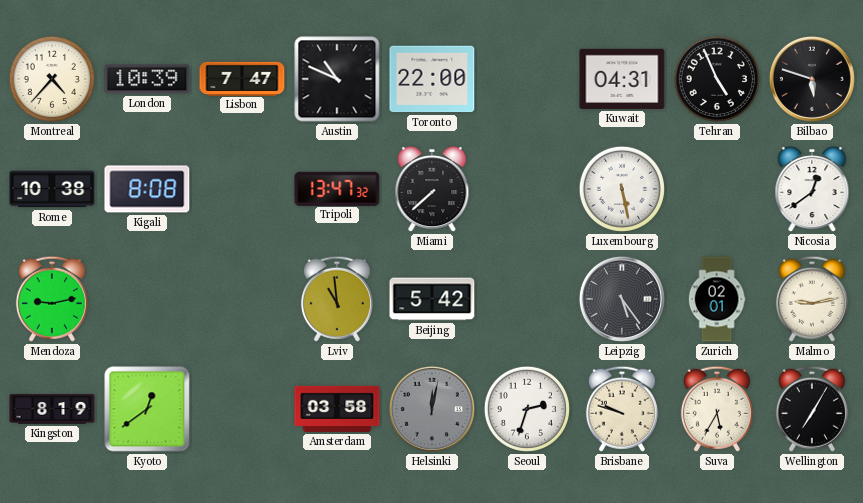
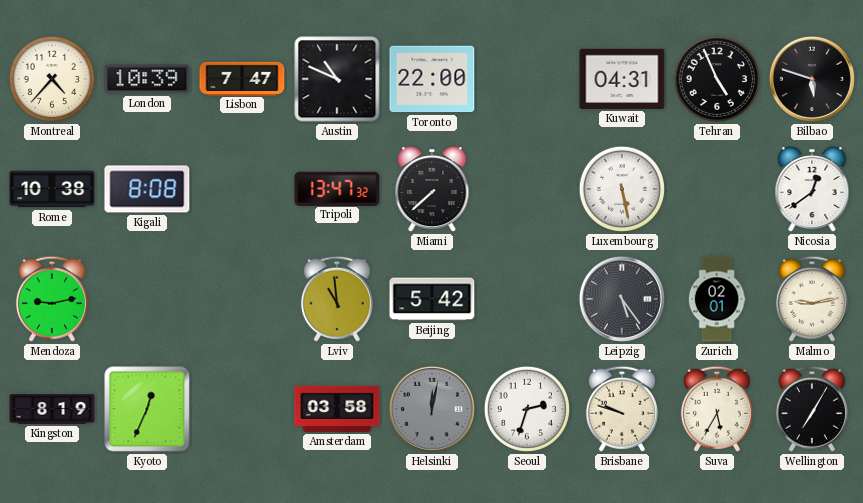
Kyoto: 12:39 -> 12:34
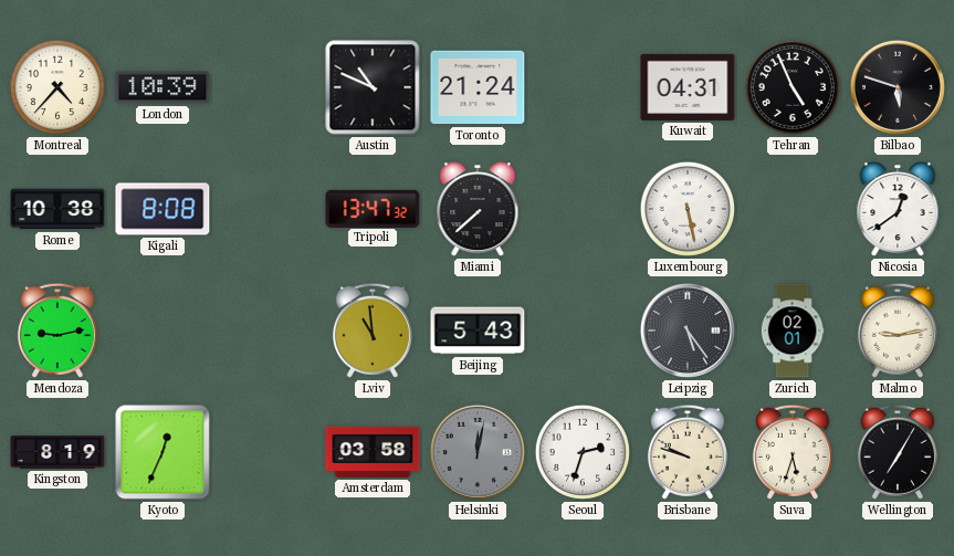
Lisbon: 7:47 -> none
Toronto: 22:00 -> 21:24
Beijing: 5:42 -> 5:43
Suva: 5:35 -> 5:33
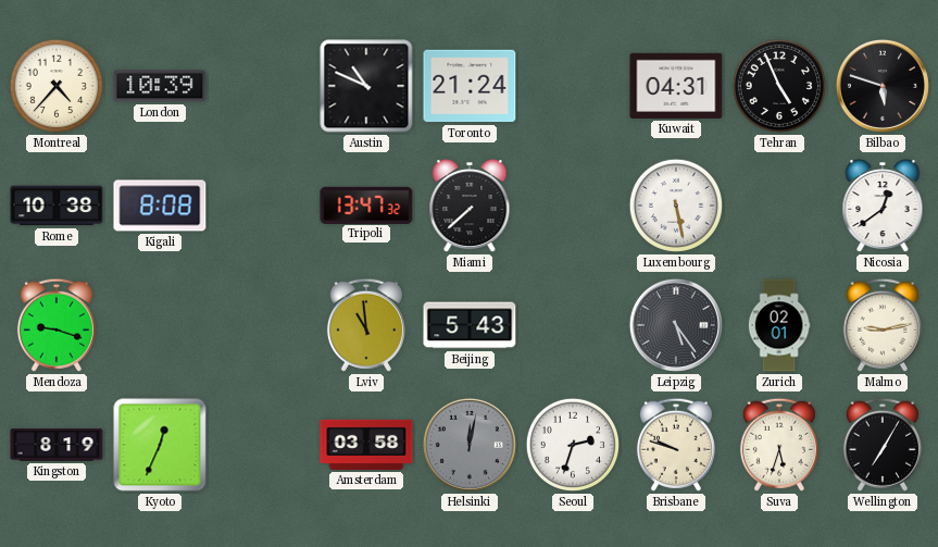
Mendoza: 9:13 -> 9:18
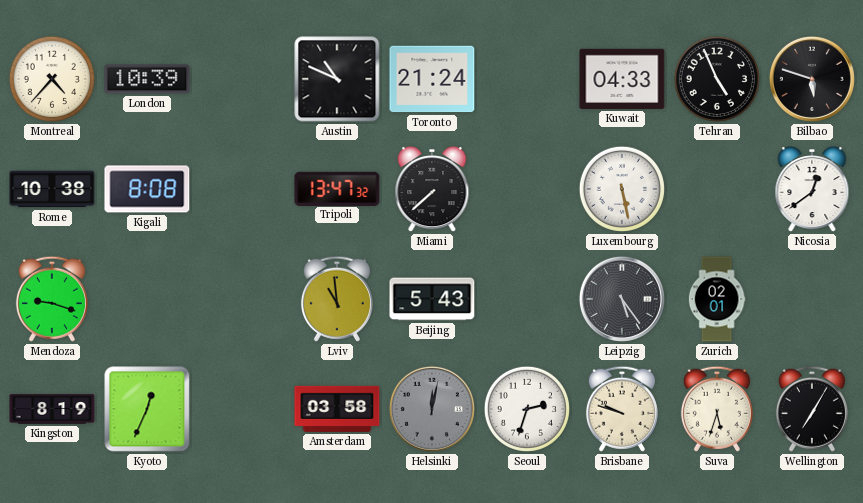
Kuwait: 04:31 -> 04:33
Malmo: 9:13 -> none
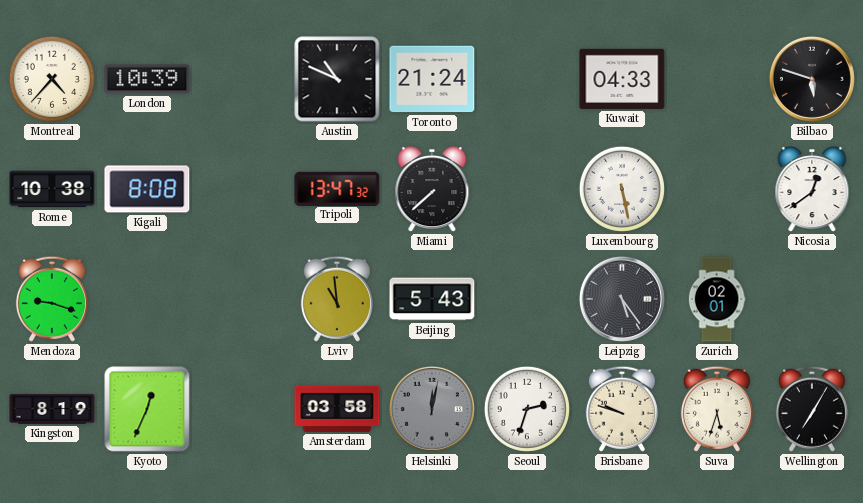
Tehran: 4:56 -> none
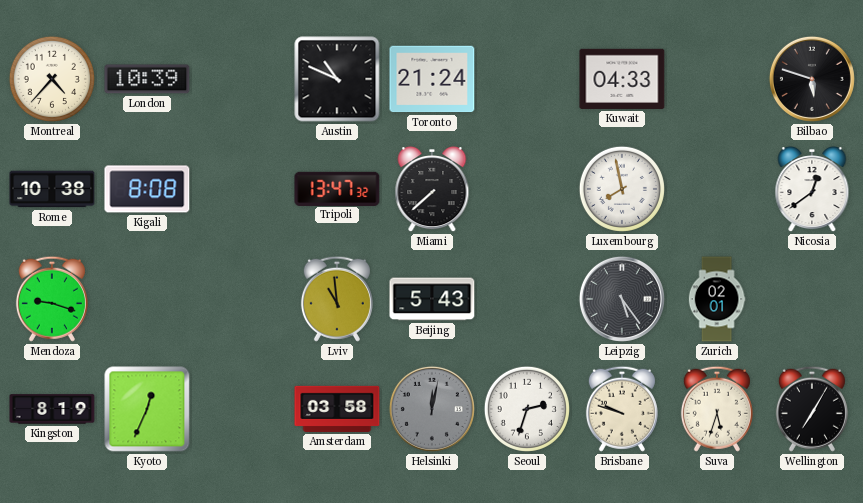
Luxembourg: 5:28 -> 7:58
